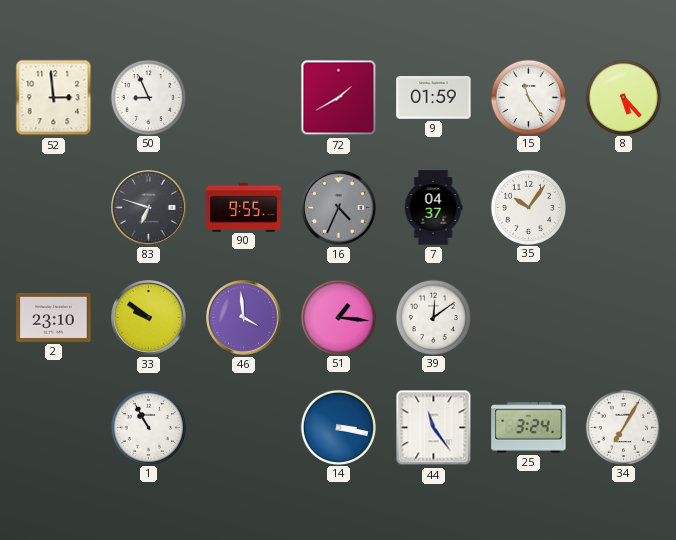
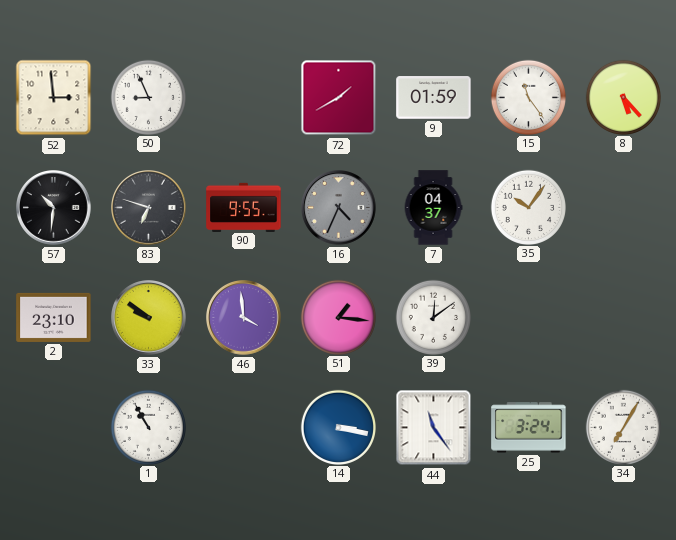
57: none -> 10:31
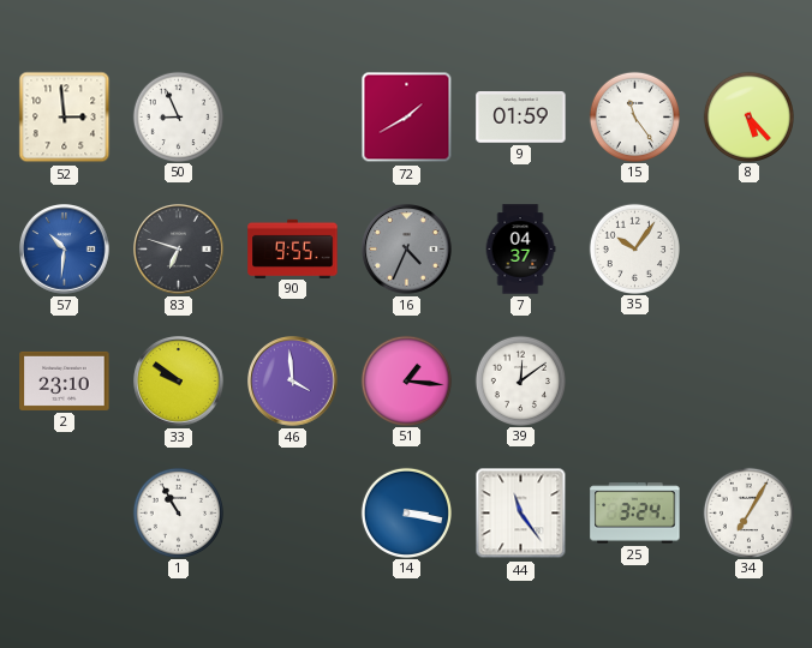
57 dial: black -> blue
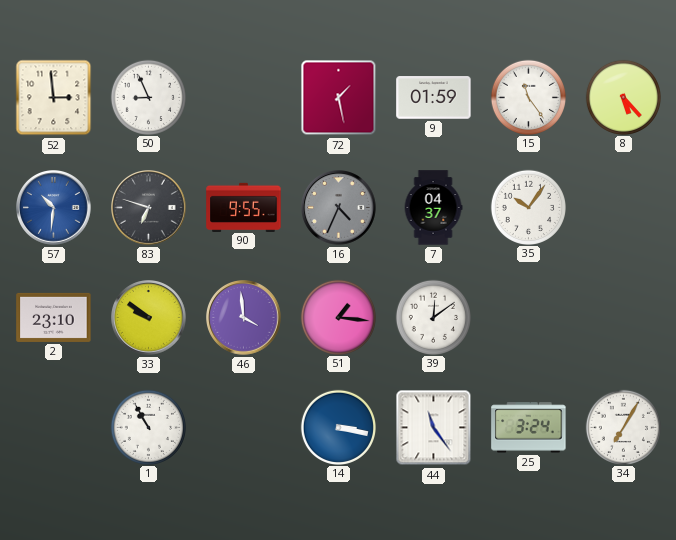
72: 1:40 -> 1:28
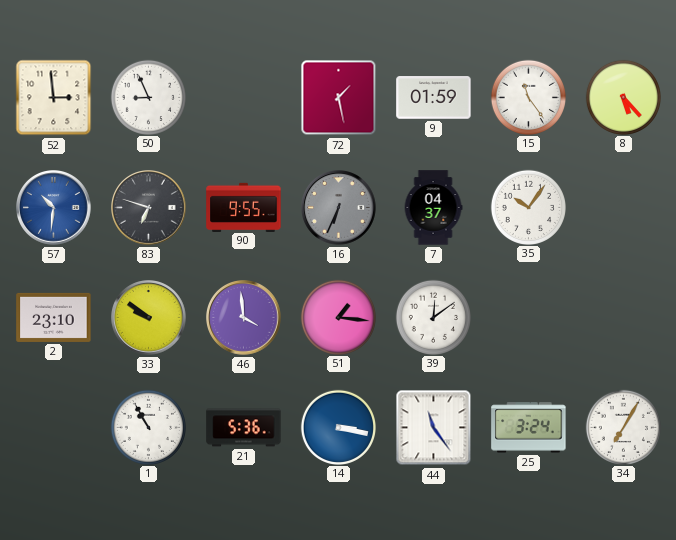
16: 4:34 -> 6:34
21: none -> 5:36
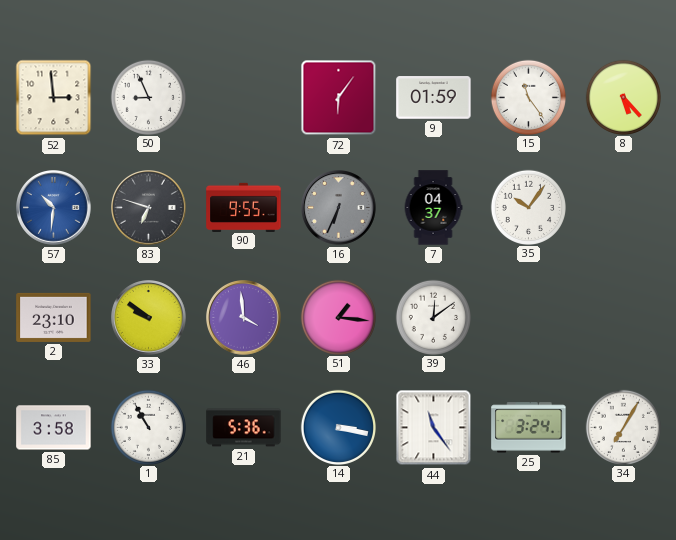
72: 1:28 -> 6:06
85: none -> 3:58
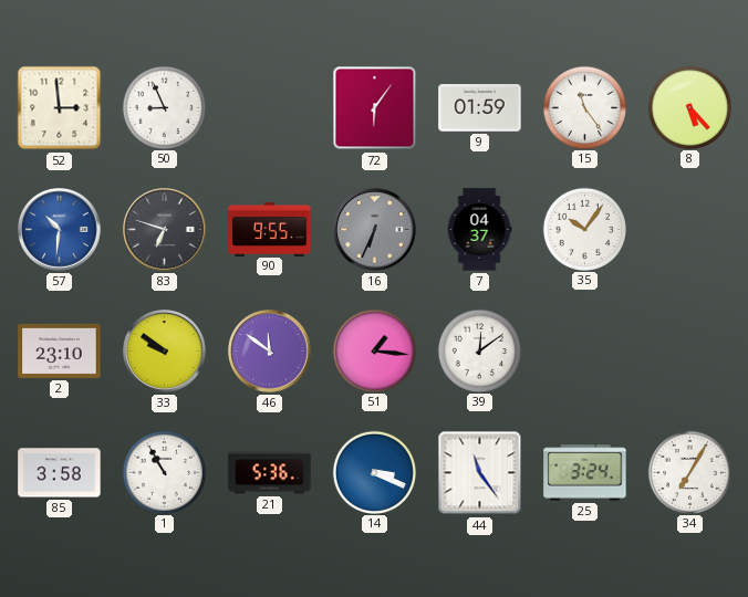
46: 3:59 -> 11:51
14: 3:17 -> 3:19
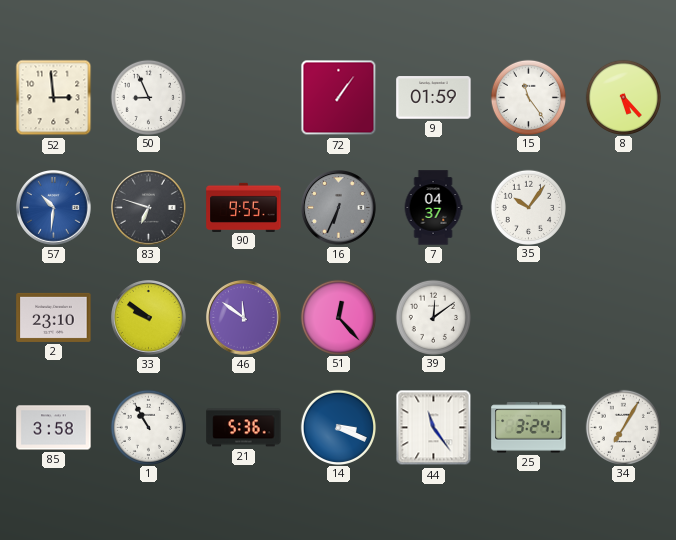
72: 6:06 -> 1:06
51: 1:16 -> 12:23
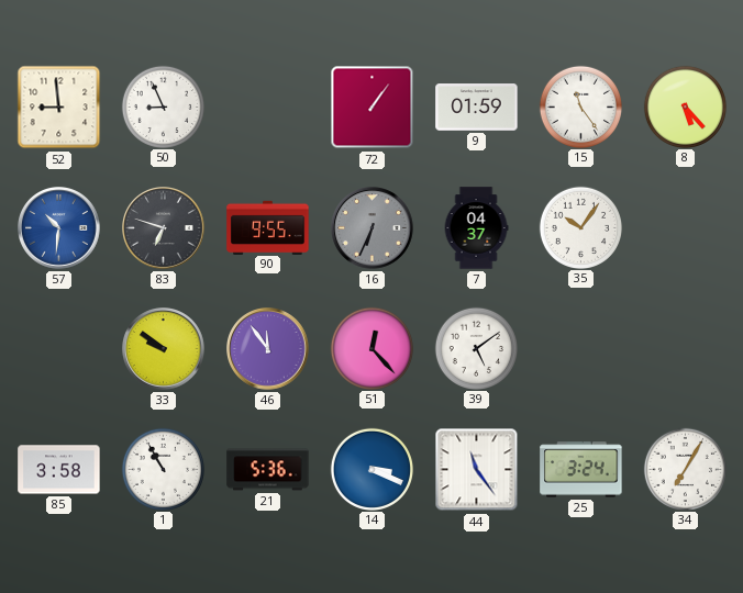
52: 2:59 -> 8:59
2: 23:10 -> none
46: 11:51 -> 11:54
39: 12:09 -> 5:09
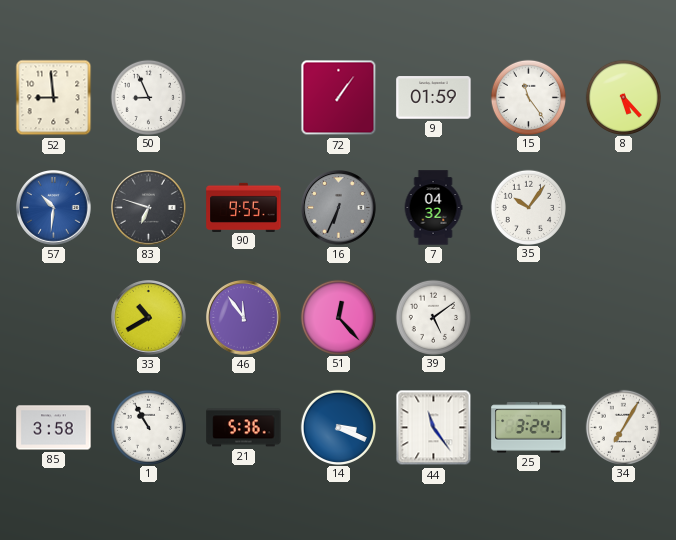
7: 04:37 -> 04:32
33: 9:51 -> 10:40
